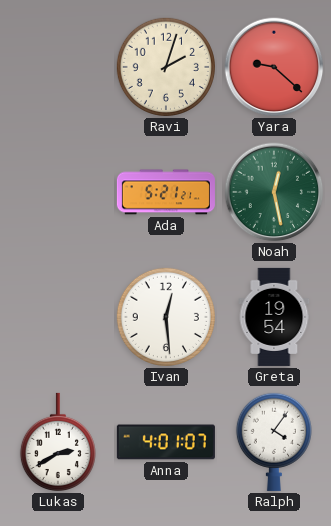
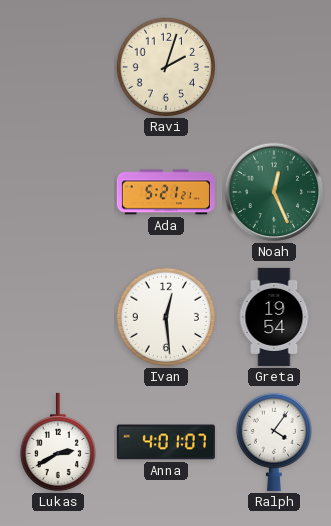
Yara: 9:22 -> none
Noah: 12:28 -> 12:26
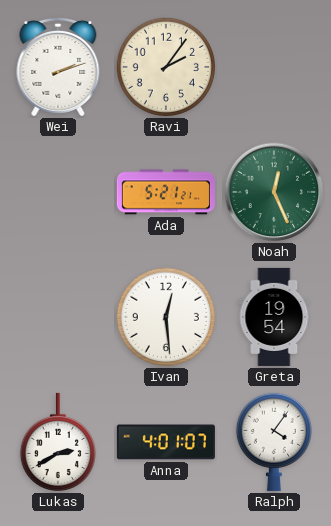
Wei: none -> 2:12
Ravi: 2:03 -> 2:06
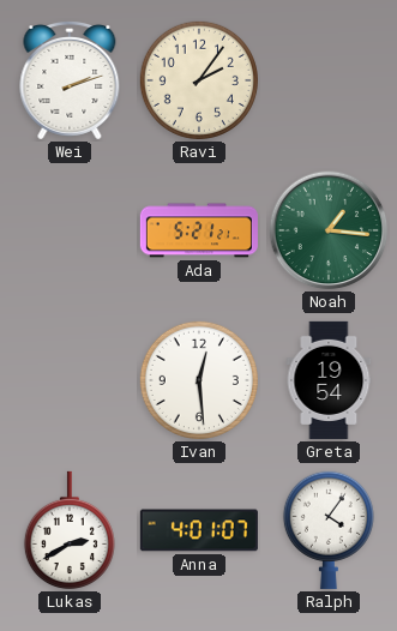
Noah: 12:26 -> 1:16
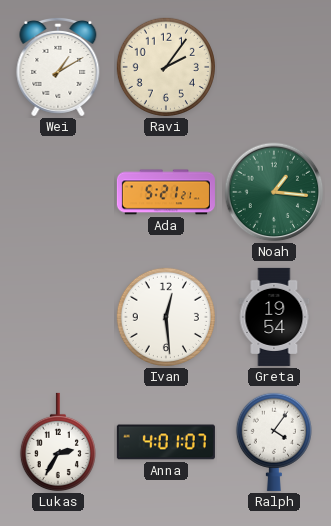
Wei: 2:12 -> 1:10
Lukas: 2:40 -> 2:35
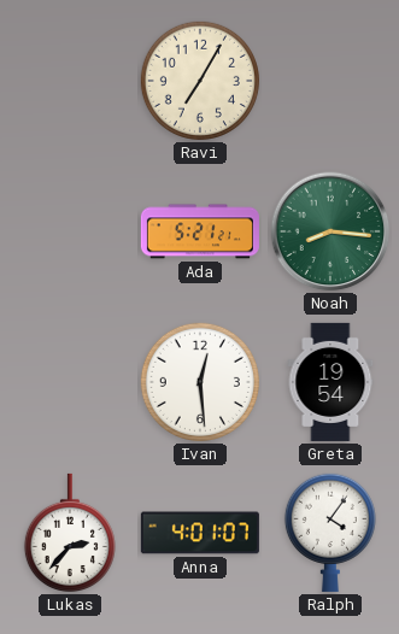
Wei: 1:10 -> none
Ravi: 2:06 -> 7:05
Noah: 1:16 -> 8:16
Lukas: 2:35 -> 2:37
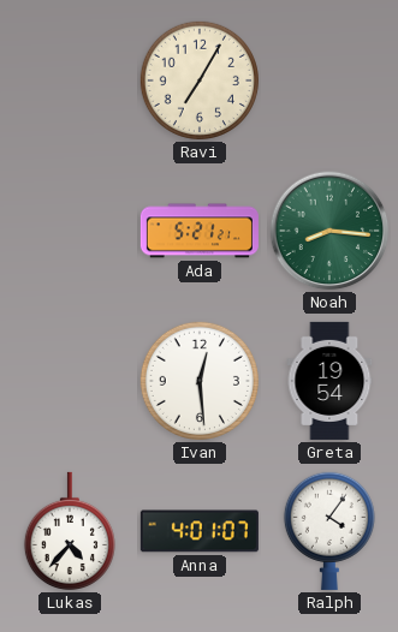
Lukas: 2:37 -> 4:37
